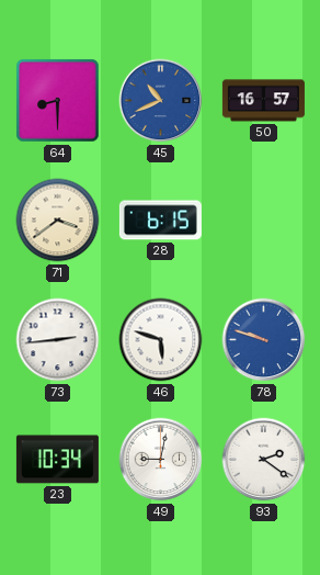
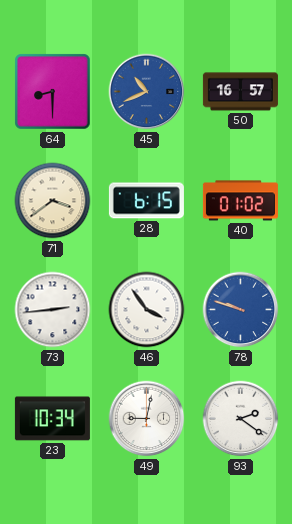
40: none -> 01:02
46: 5:48 -> 3:54
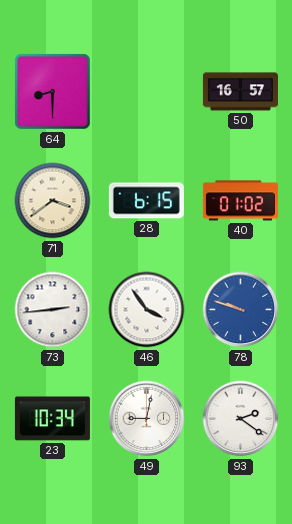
45: 10:41 -> none
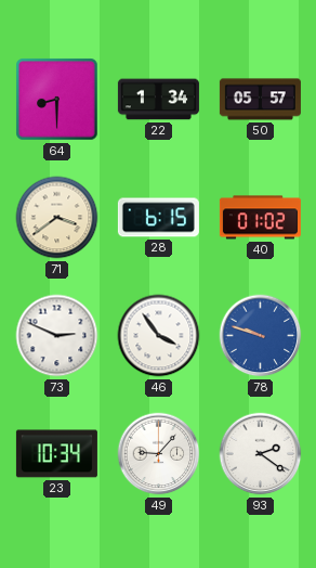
22: none -> 1:34
50: 16:57 -> 05:57
73: 2:44 -> 2:49
49: 9:02 -> 9:07
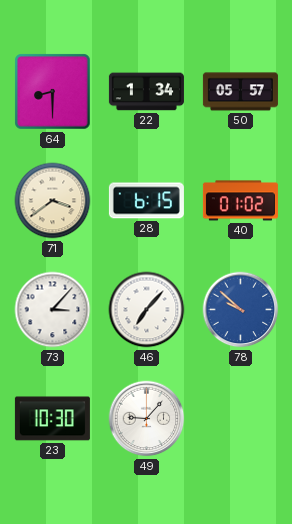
73: 2:49 -> 3:07
46: 3:54 -> 7:07
78: 9:48 -> 9:52
23: 10:34 -> 10:30
93: 2:21 -> none
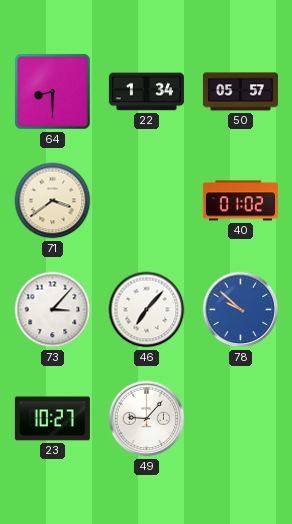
28: 6:15 -> none
23: 10:30 -> 10:27
